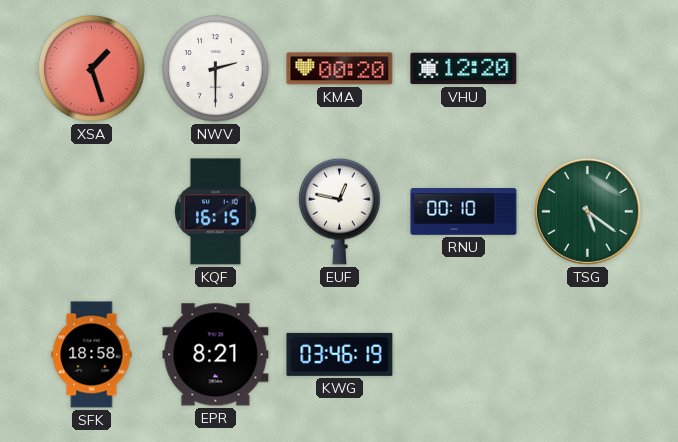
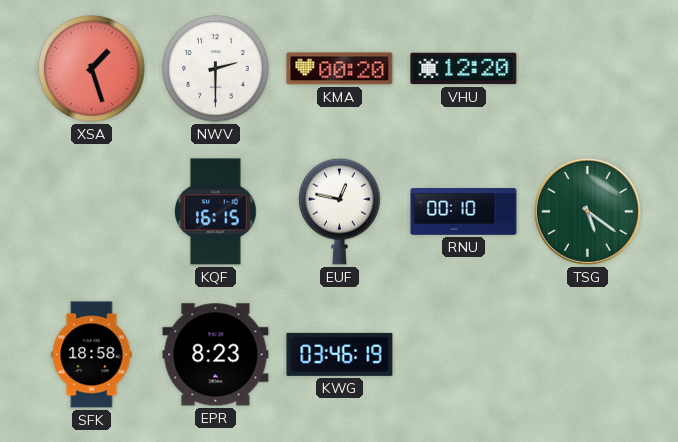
EPR: 8:21 -> 8:23
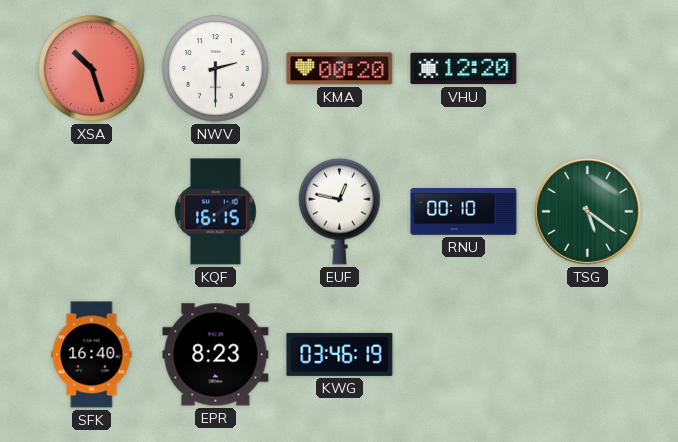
XSA: 1:27 -> 10:27
SFK: 18:58 -> 16:40
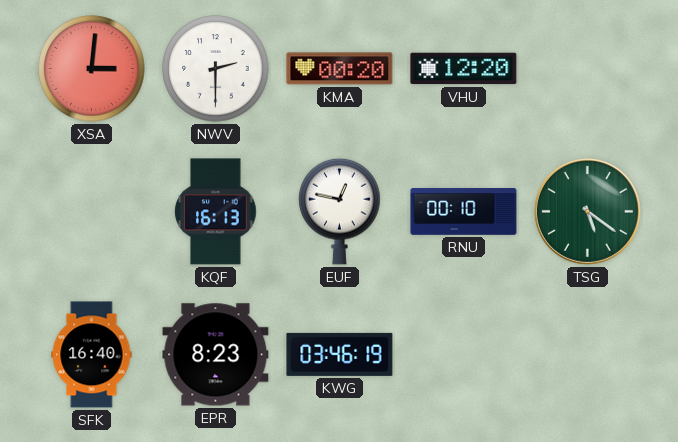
XSA: 10:27 -> 3:01
KQF: 16:15 -> 16:13
